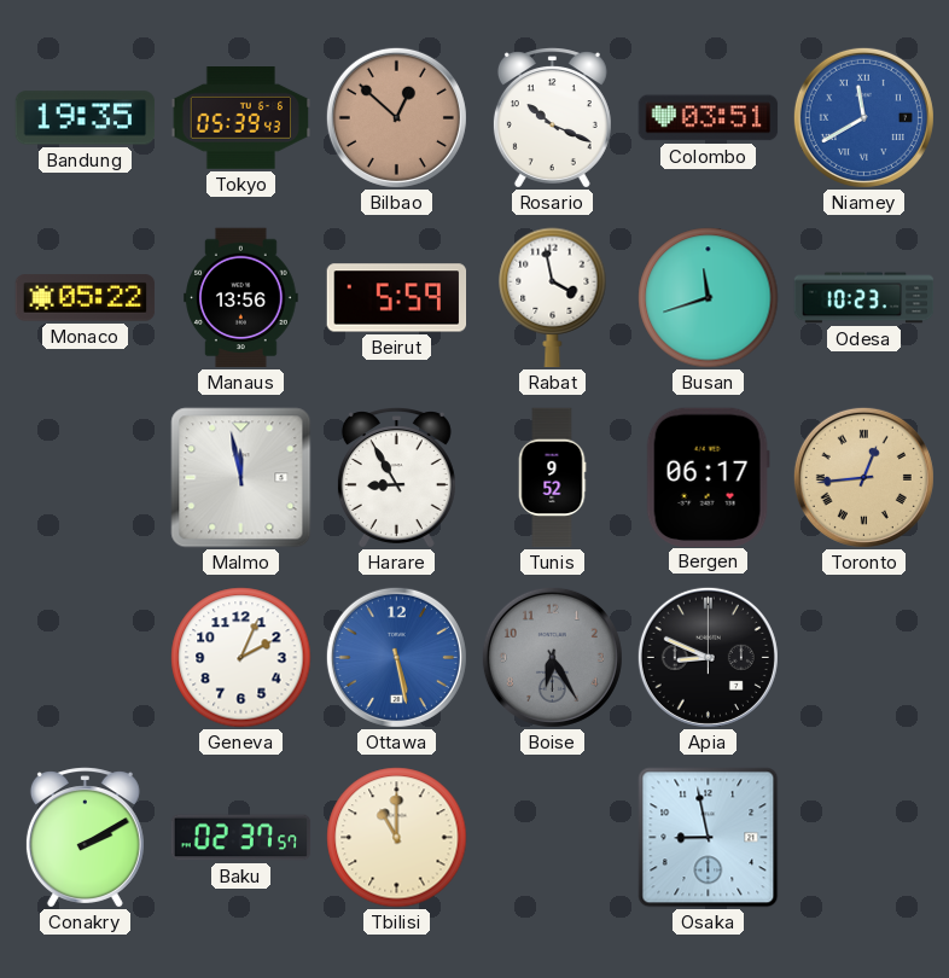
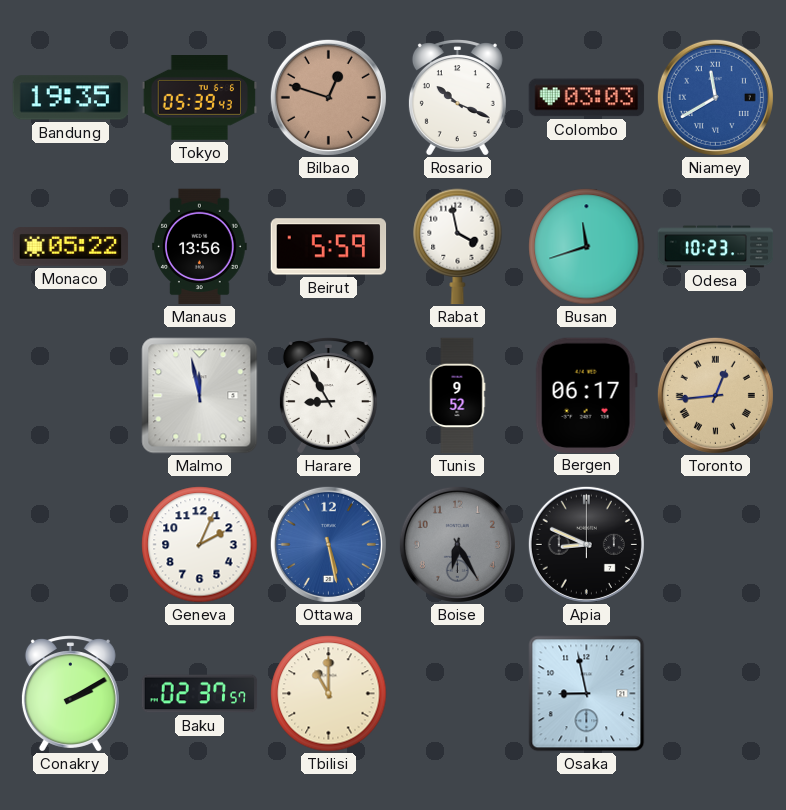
Bilbao: 12:52 -> 12:48
Colombo: 03:51 -> 03:03
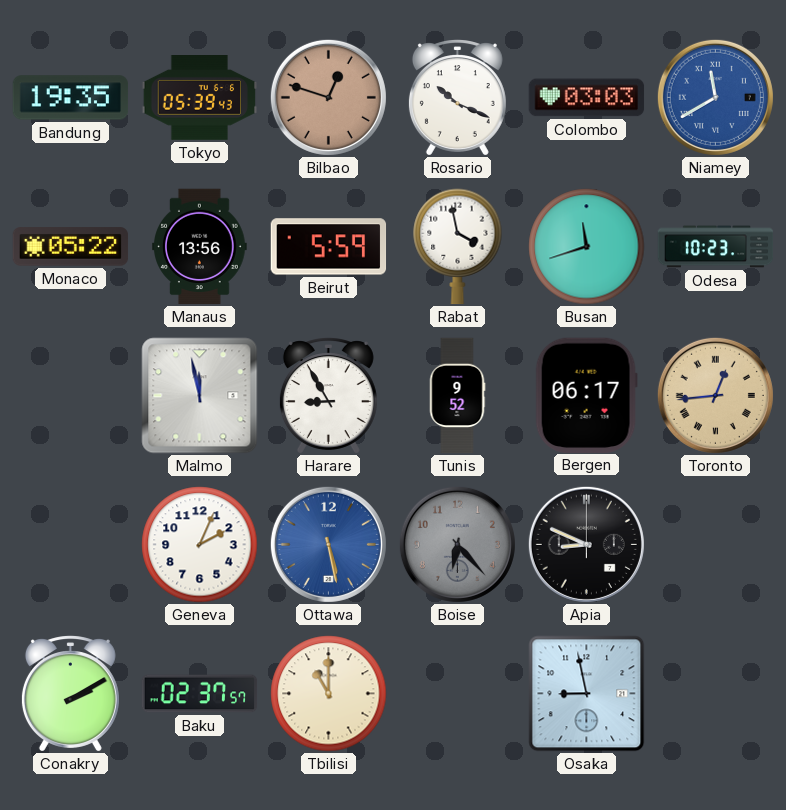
Boise: 6:25 -> 6:23
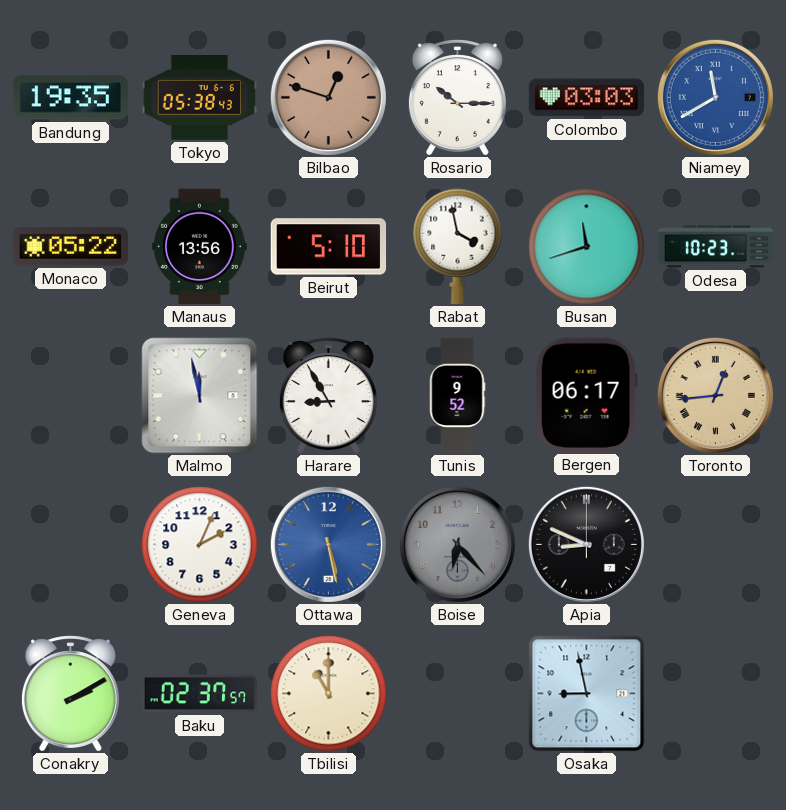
Tokyo: 05:39 -> 05:38
Rosario: 10:19 -> 10:15
Beirut: 5:59 -> 5:10
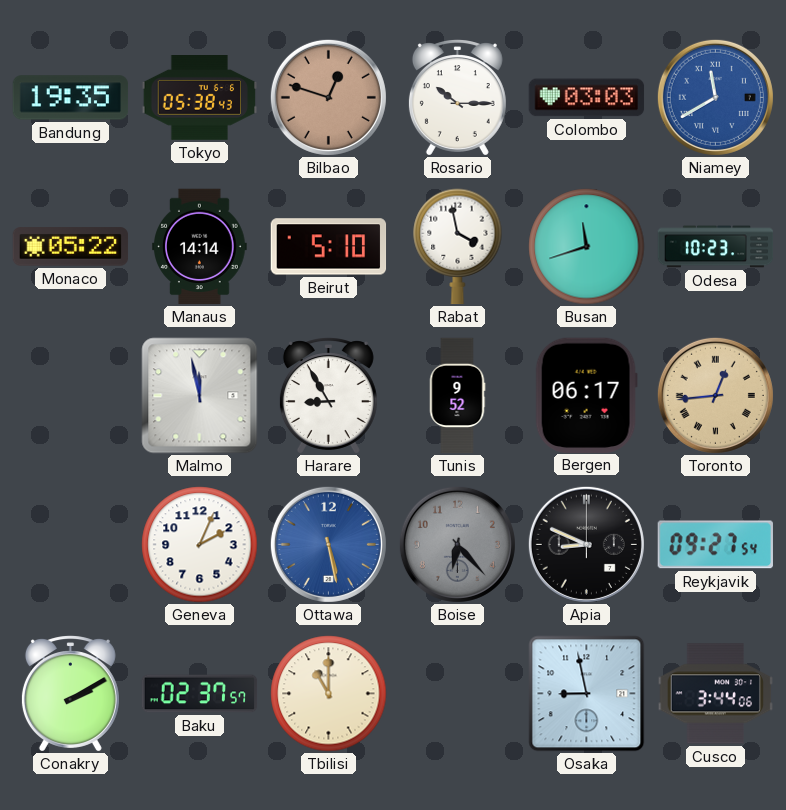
Manaus: 13:56 -> 14:14
Reykjavik: none -> 09:27
Cusco: none -> 3:44
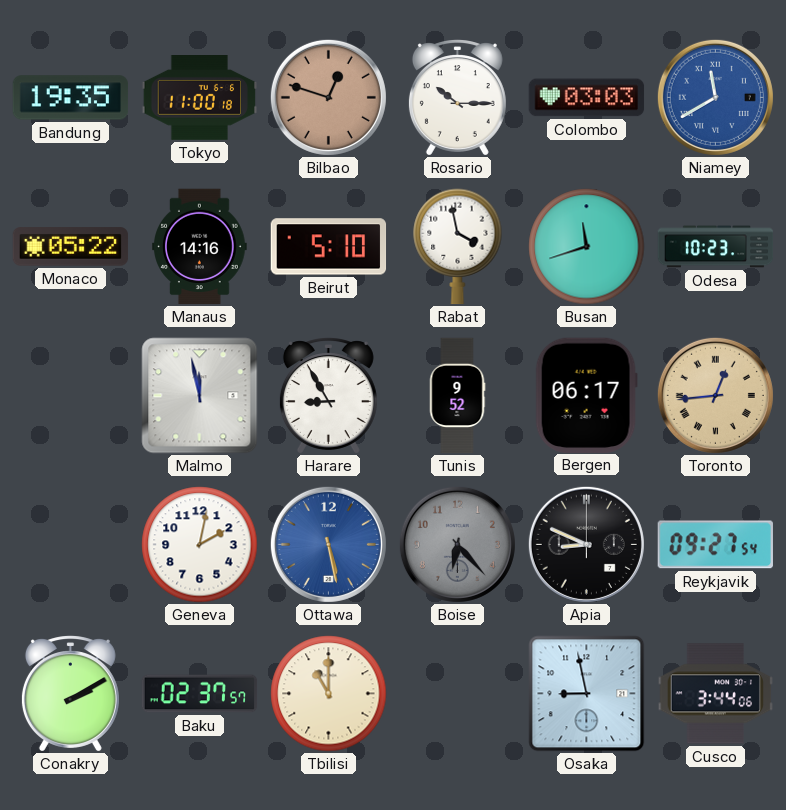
Tokyo: 05:38 -> 11:00
Manaus: 14:14 -> 14:16
Geneva: 2:04 -> 2:02
